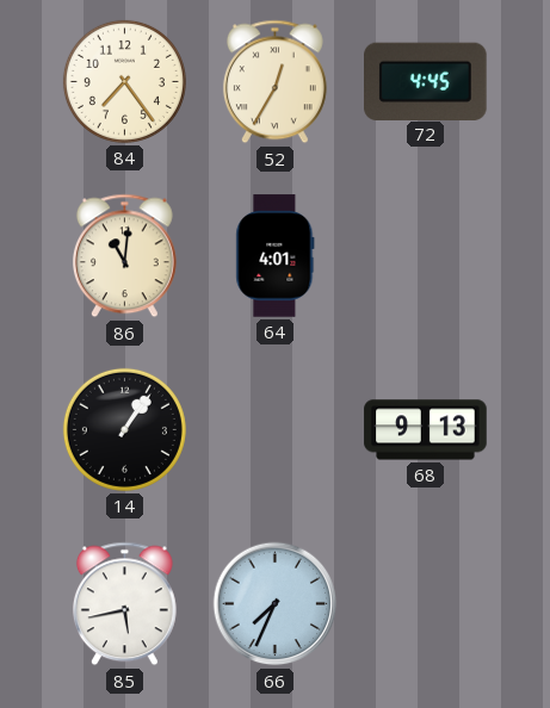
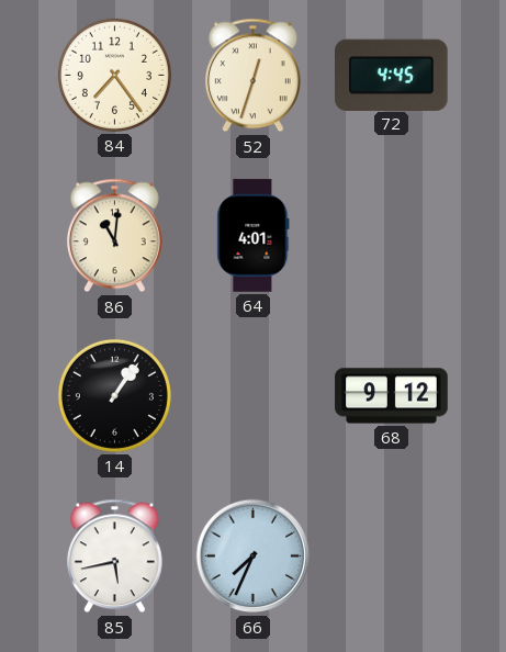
52: 12:35 -> 12:33
68: 9:13 -> 9:12
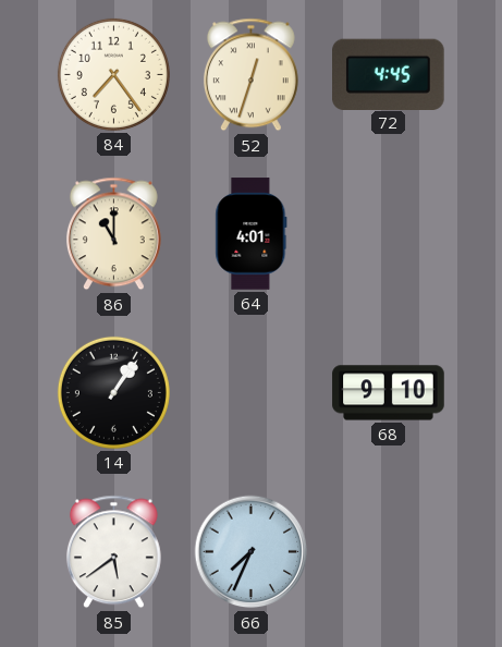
86: 11:01 -> 11:00
68: 9:12 -> 9:10
85: 5:43 -> 5:39
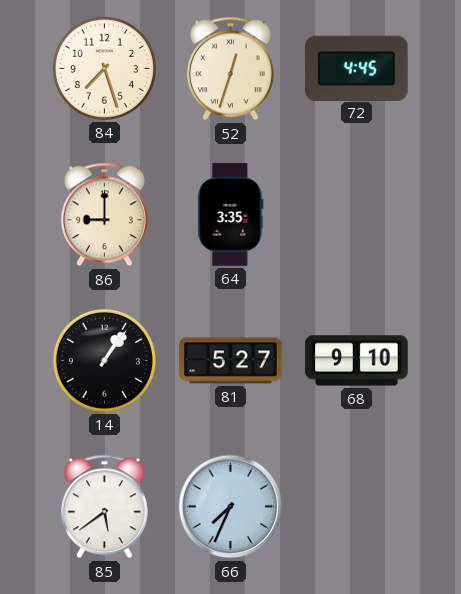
84: 7:24 -> 7:27
86: 11:00 -> 9:00
64: 4:01 -> 3:35
81: none -> 5:27
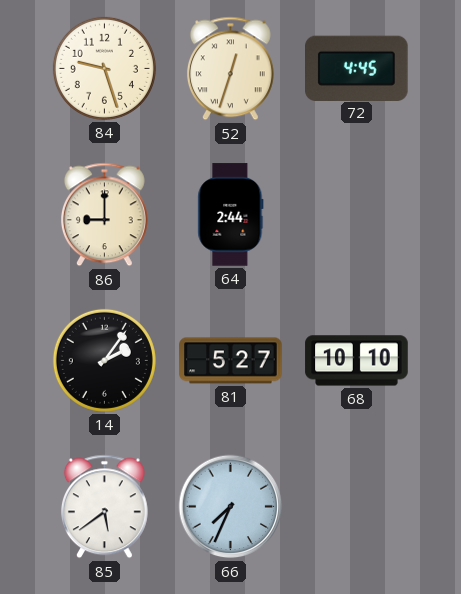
84: 7:27 -> 9:27
64: 3:35 -> 2:44
14: 1:06 -> 2:06
68: 9:10 -> 10:10
